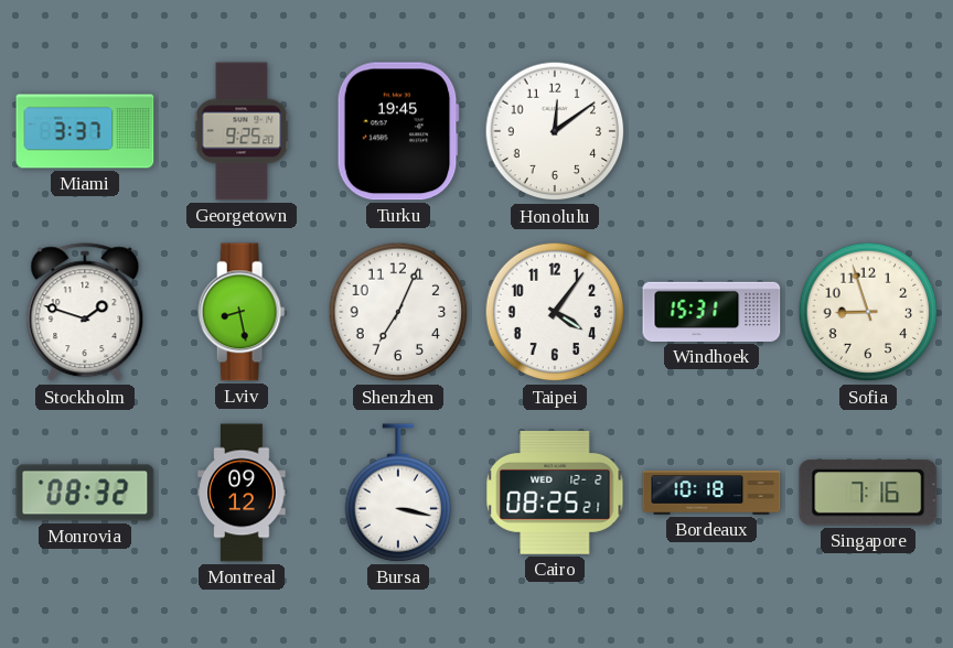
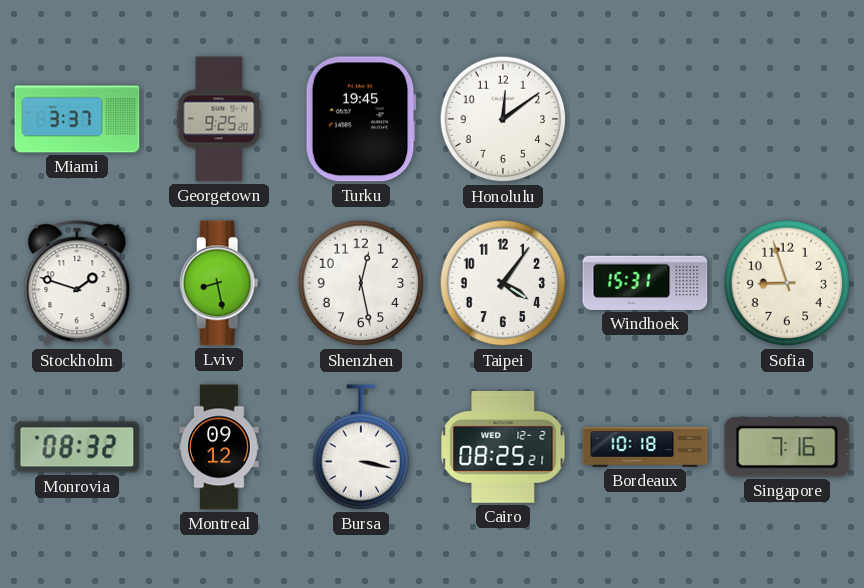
Shenzhen: 7:04 -> 12:28
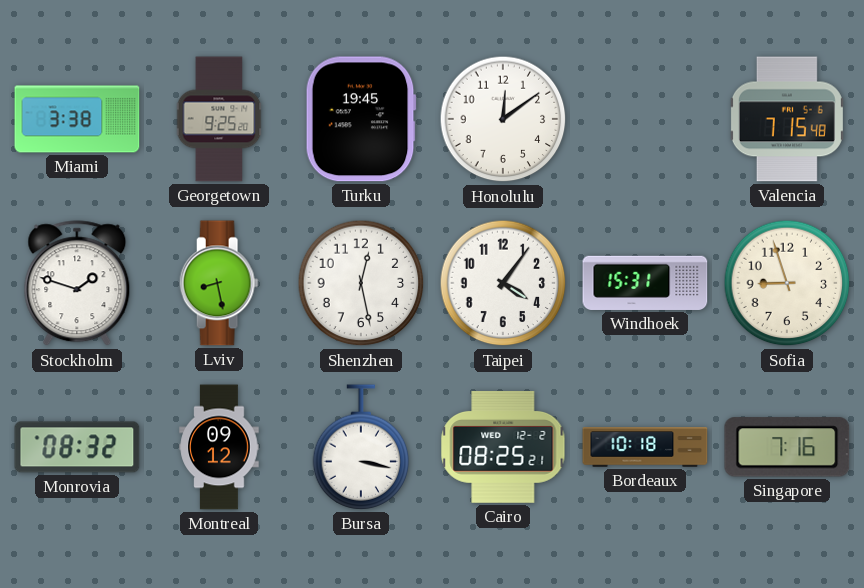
Miami: 3:37 -> 3:38
Valencia: none -> 7:15
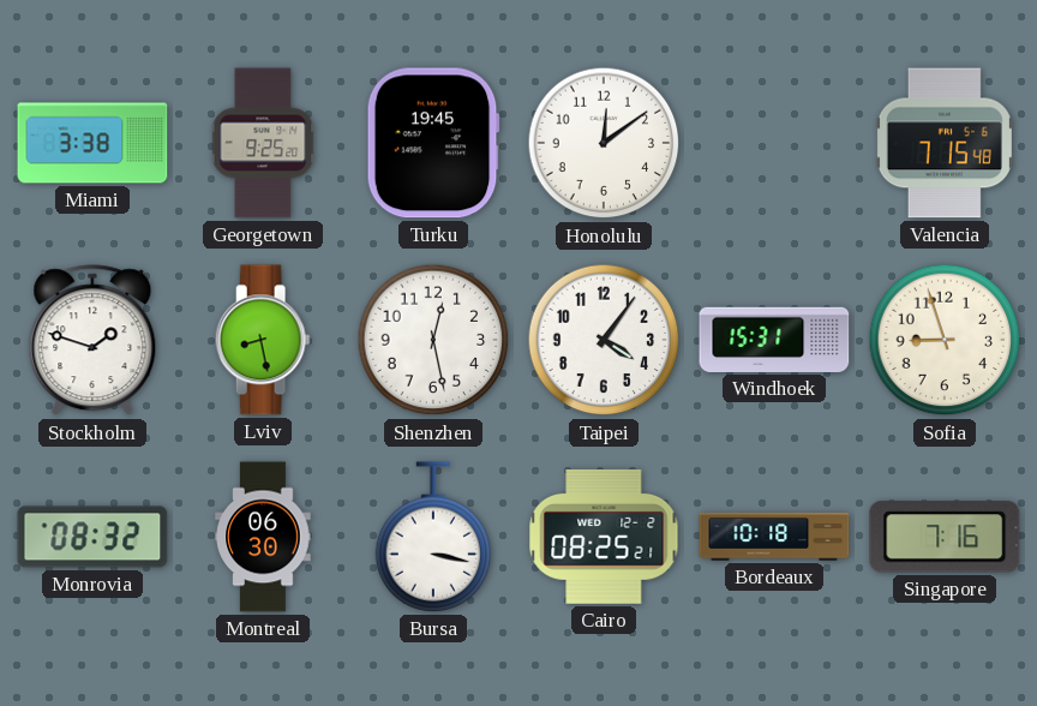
Montreal: 09:12 -> 06:30
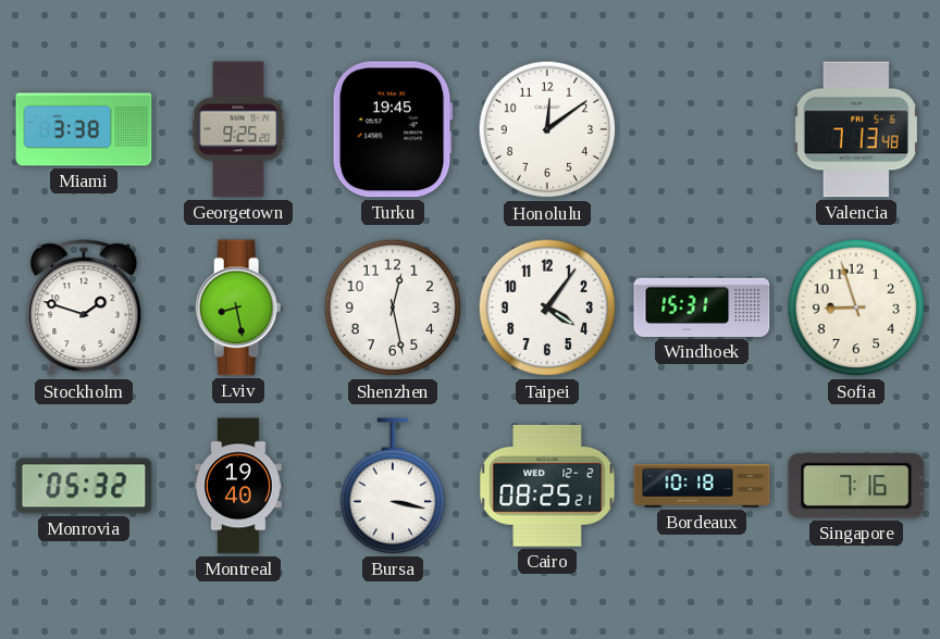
Valencia: 7:15 -> 7:13
Monrovia: 08:32 -> 05:32
Montreal: 06:30 -> 19:40
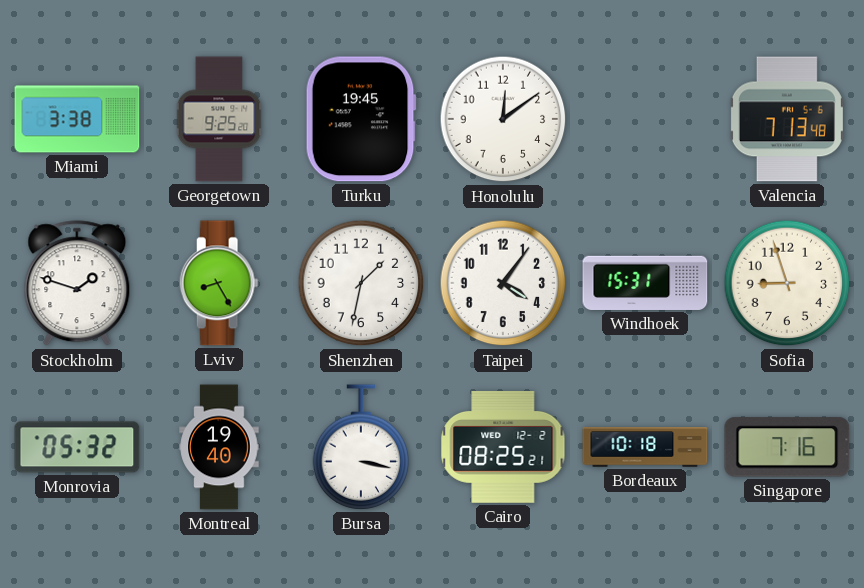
Lviv: 8:28 -> 8:25
Shenzhen: 12:28 -> 1:32
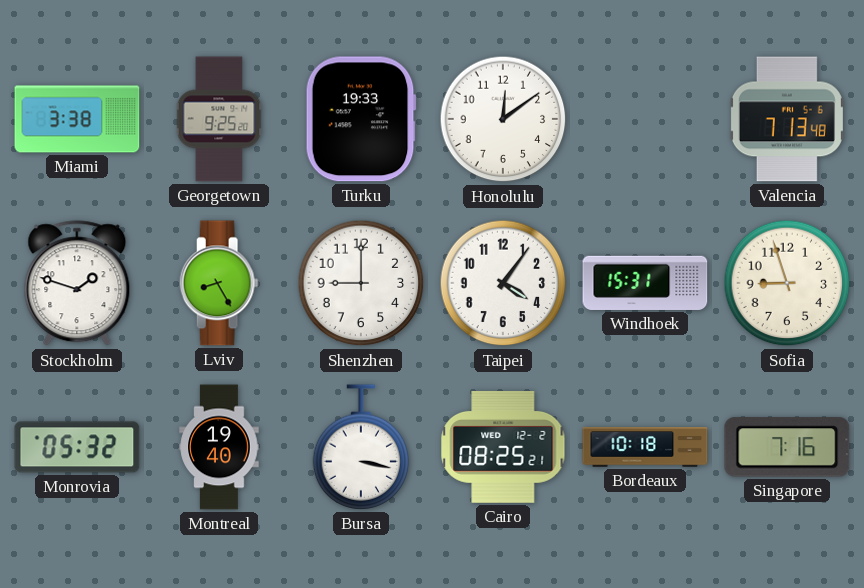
Turku: 19:45 -> 19:33
Shenzhen: 1:32 -> 9:00
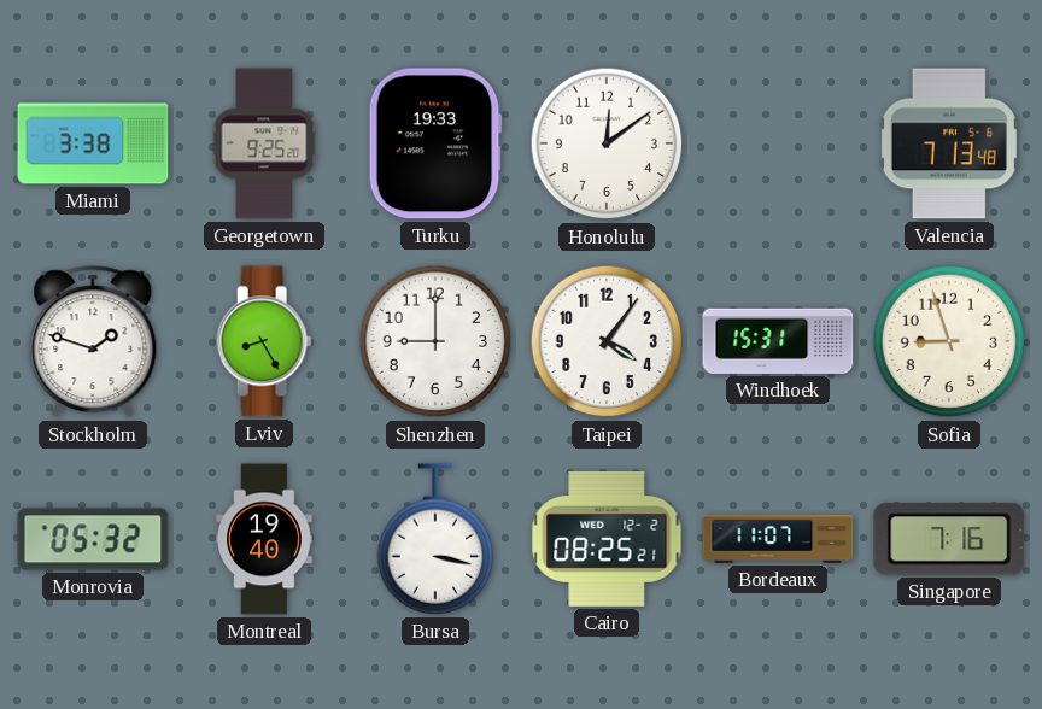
Bordeaux: 10:18 -> 11:07
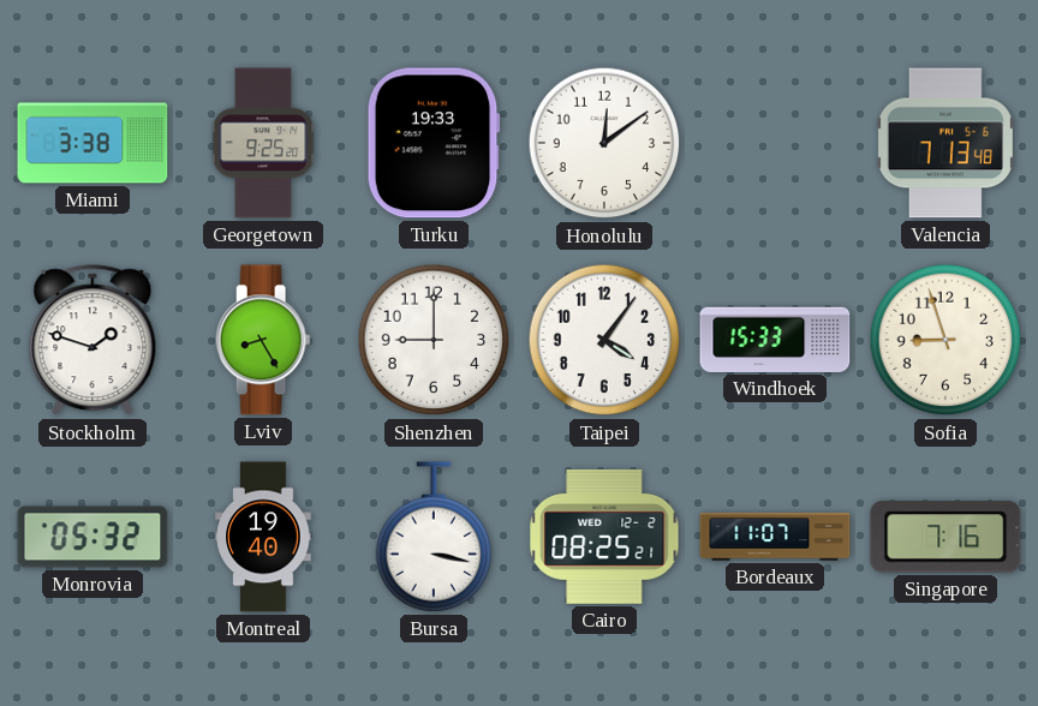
Windhoek: 15:31 -> 15:33
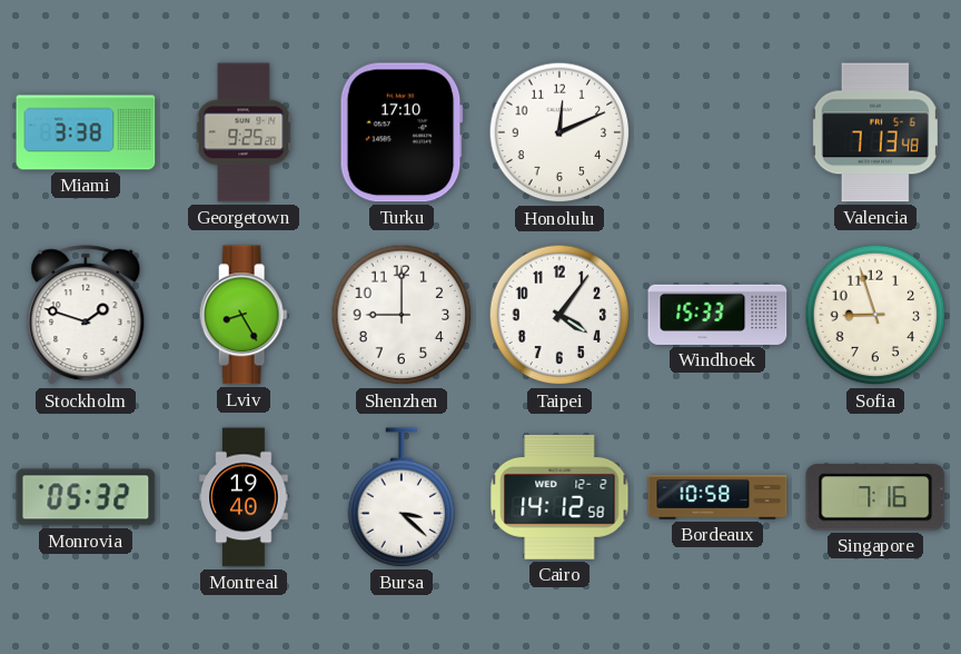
Turku: 19:33 -> 17:10
Honolulu: 12:09 -> 12:11
Bursa: 3:17 -> 3:22
Cairo: 08:25 -> 14:12
Bordeaux: 11:07 -> 10:58
